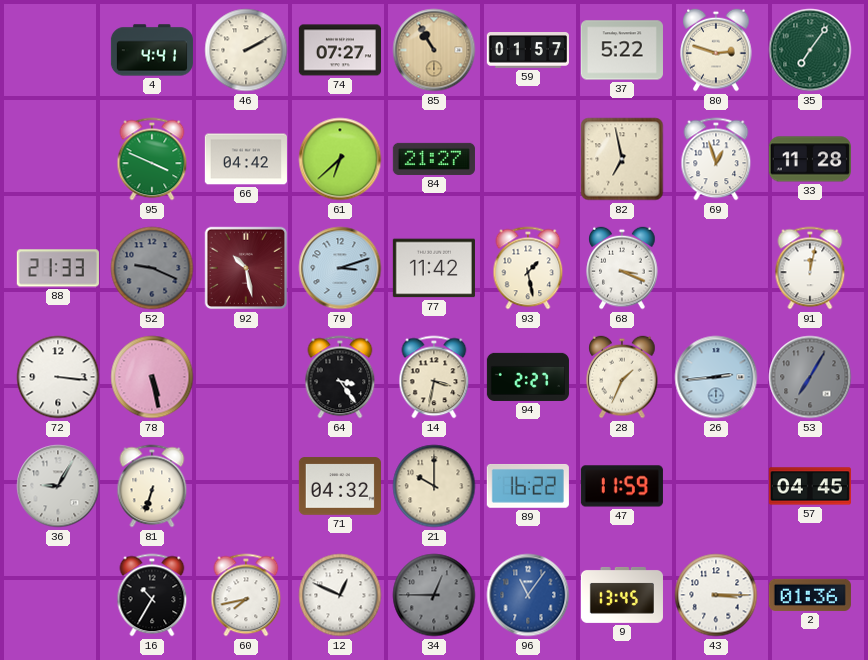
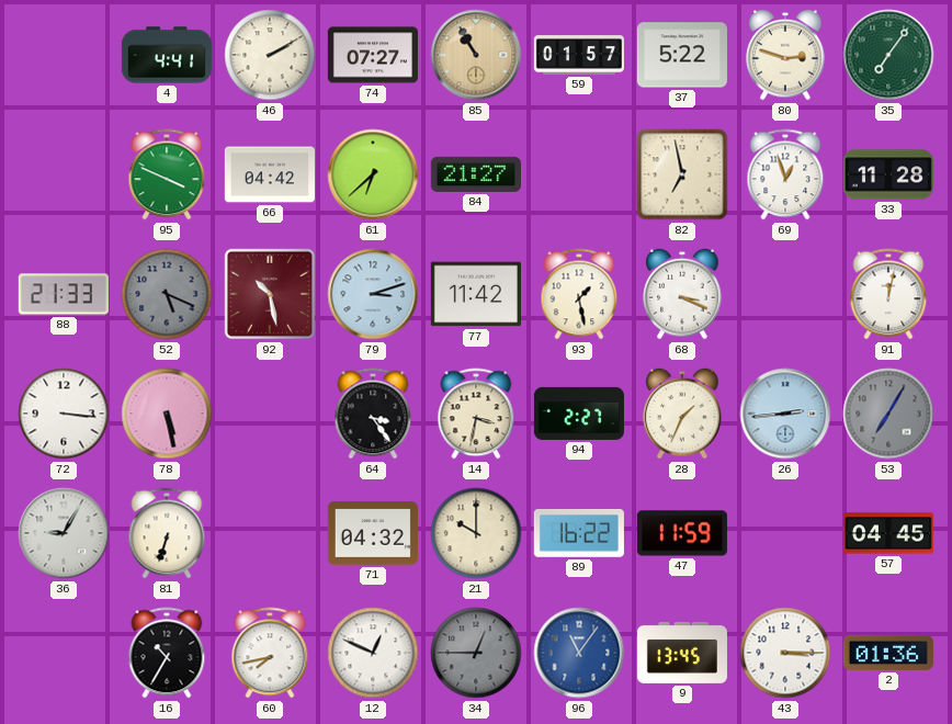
52: 9:19 -> 5:19
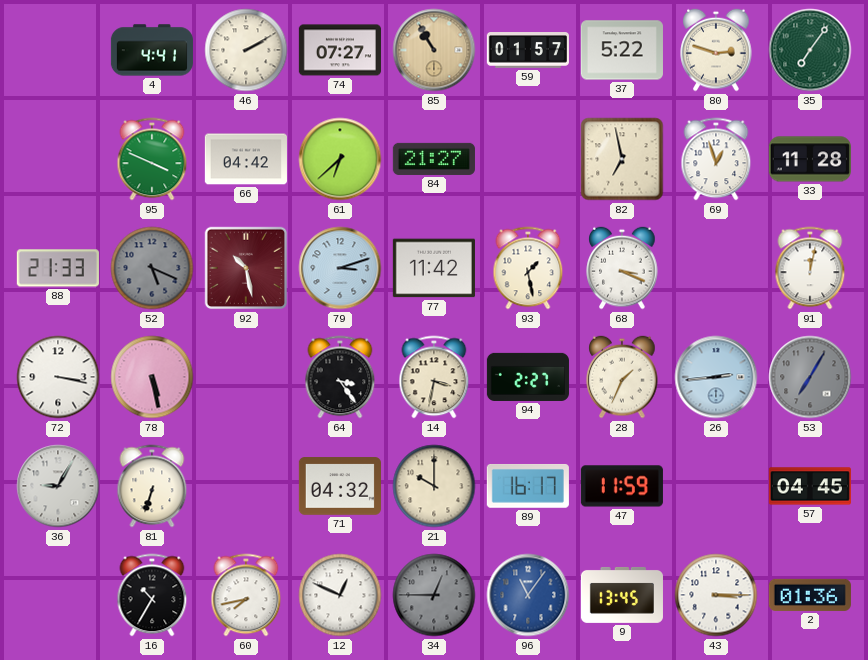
72: 3:16 -> 3:17
89: 16:22 -> 16:17
